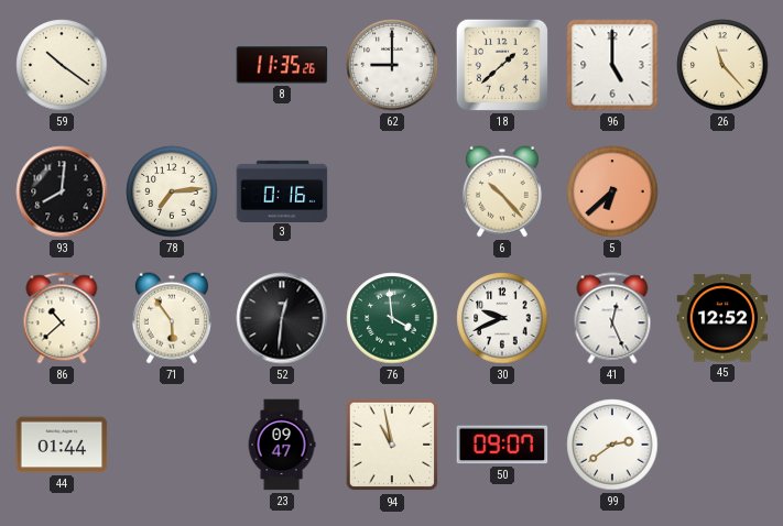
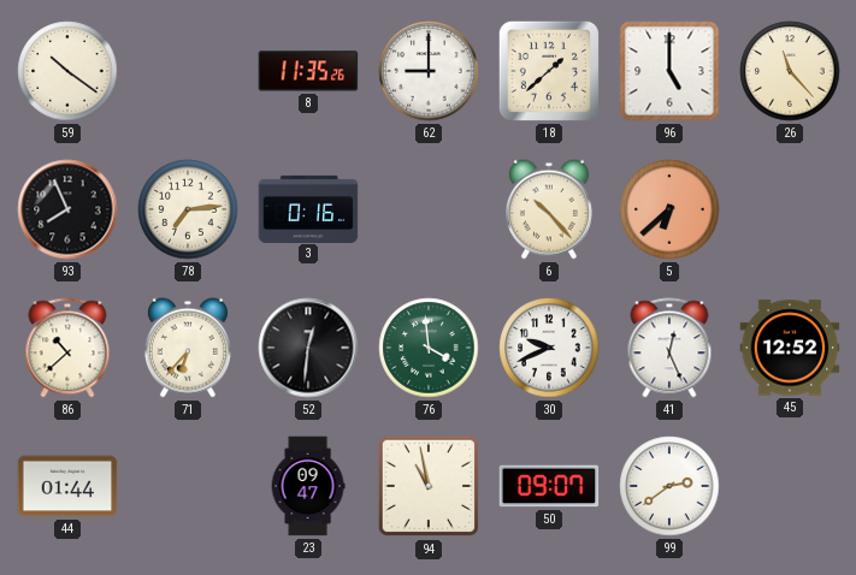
93: 8:01 -> 7:56
71: 5:54 -> 6:37
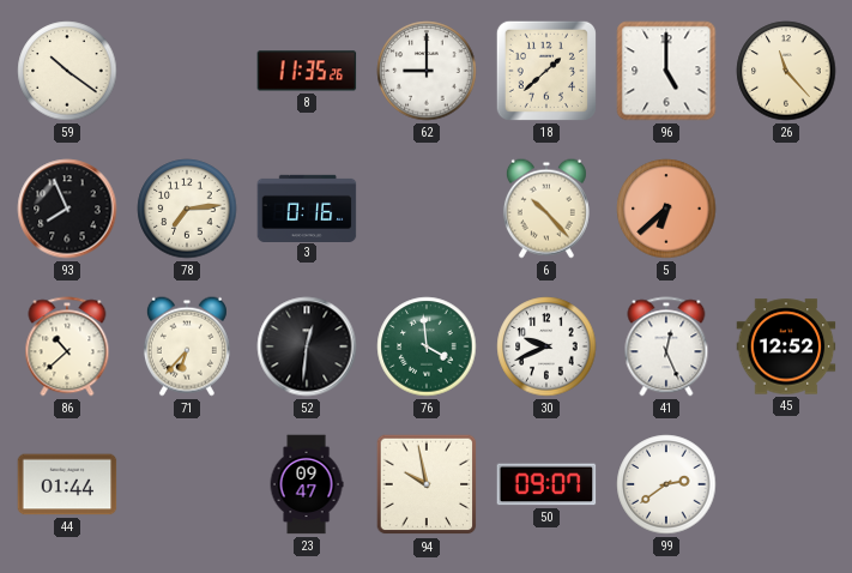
94: 10:58 -> 9:58
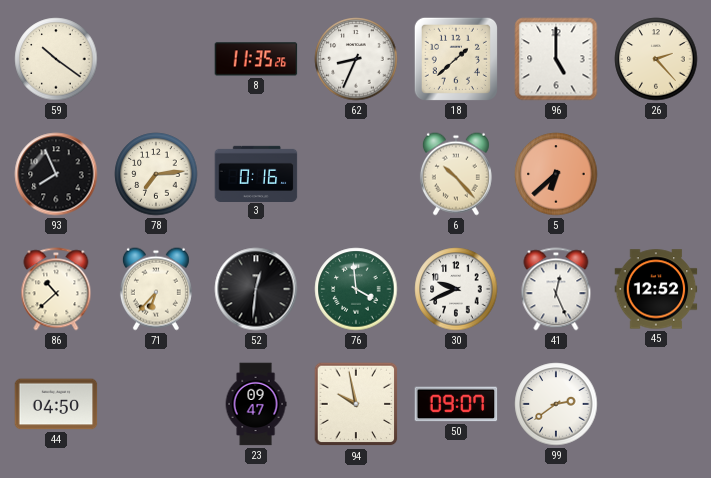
62: 9:00 -> 8:34
26: 11:23 -> 2:23
44: 01:44 -> 04:50
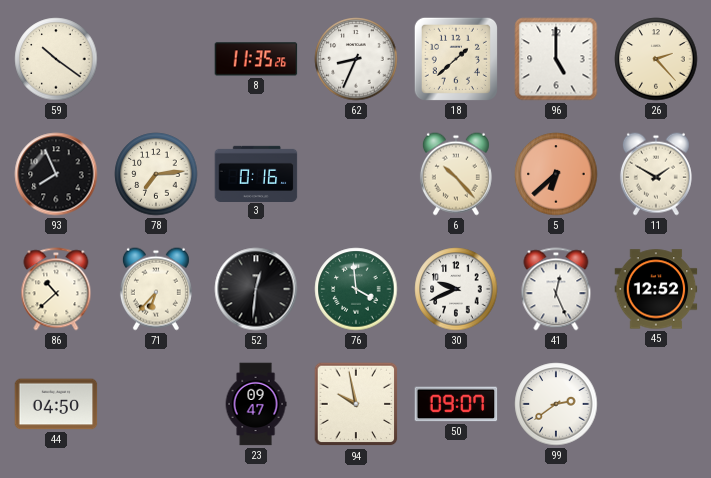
11: none -> 1:50
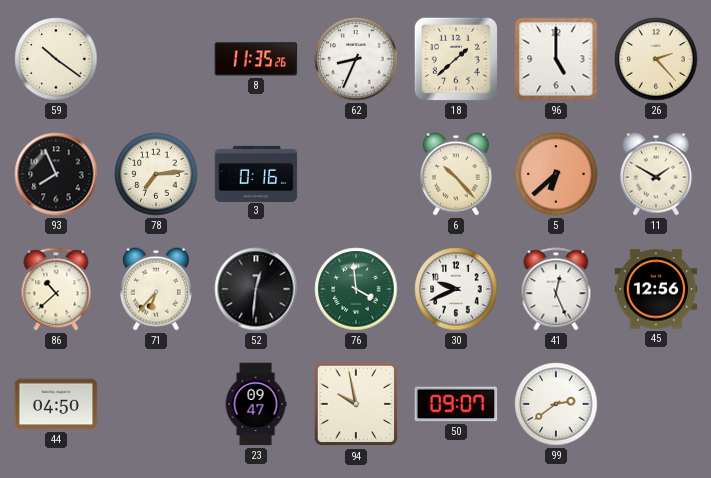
45: 12:52 -> 12:56
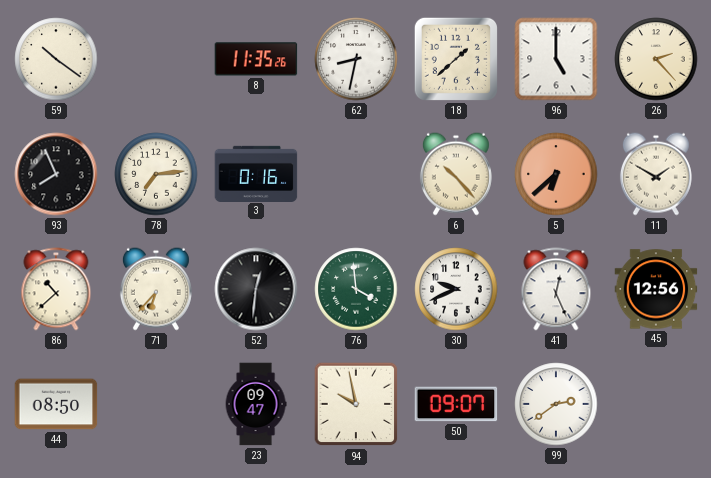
62: 8:34 -> 8:32
44: 04:50 -> 08:50
